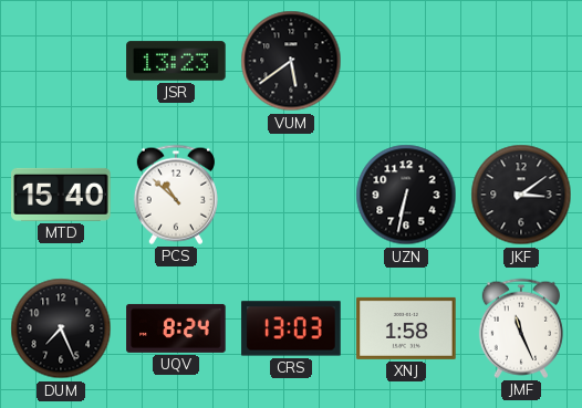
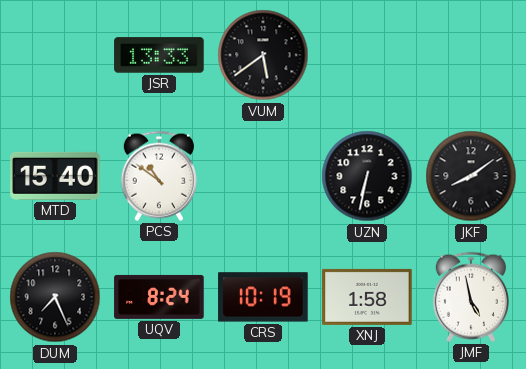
JSR: 13:23 -> 13:33
PCS: 10:52 -> 10:51
JKF: 3:09 -> 8:09
CRS: 13:03 -> 10:19
JMF: 11:26 -> 4:58
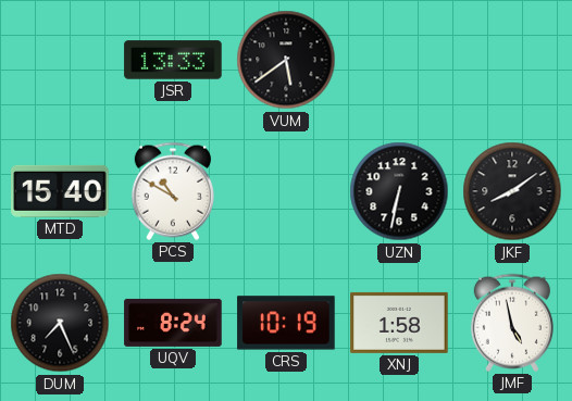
PCS: 10:51 -> 10:50
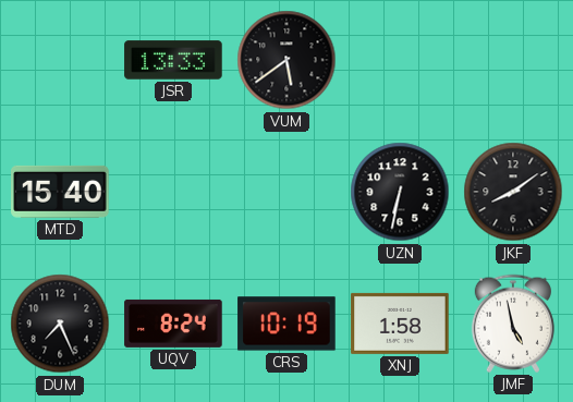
PCS: 10:50 -> none
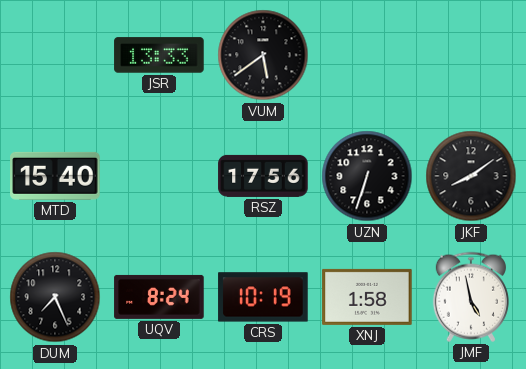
RSZ: none -> 17:56
UZN: 6:32 -> 6:33
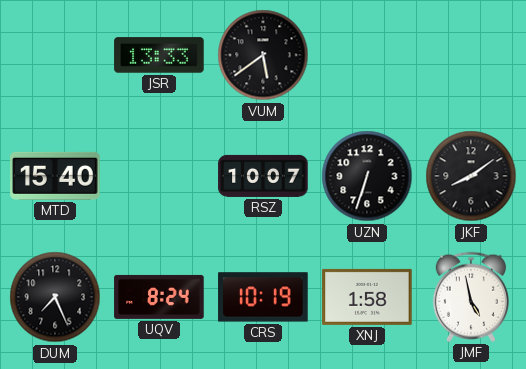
RSZ: 17:56 -> 10:07
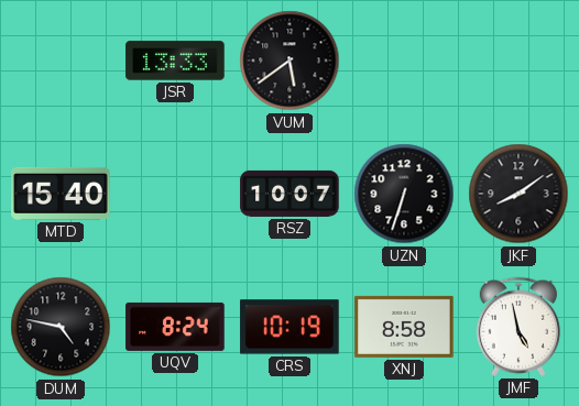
DUM: 7:26 -> 4:47
XNJ: 1:58 -> 8:58
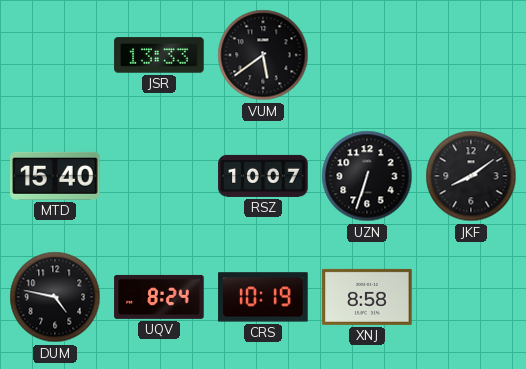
JMF: 4:58 -> none
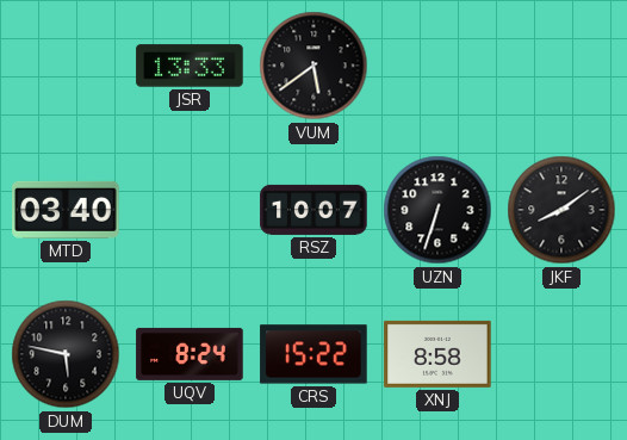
MTD: 15:40 -> 03:40
DUM: 4:47 -> 5:47
CRS: 10:19 -> 15:22
